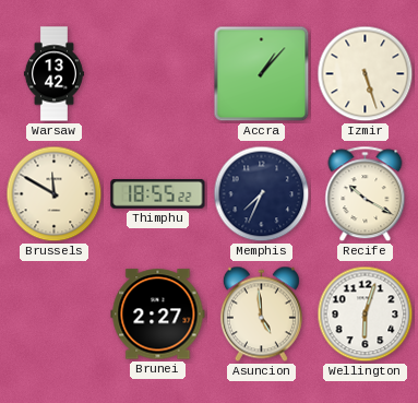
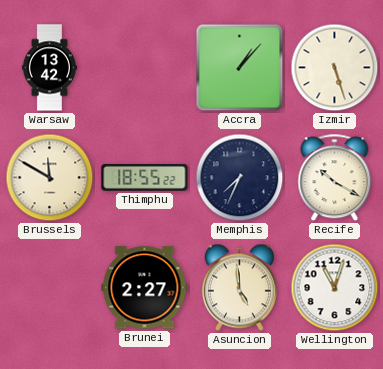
Wellington: 6:03 -> 11:03
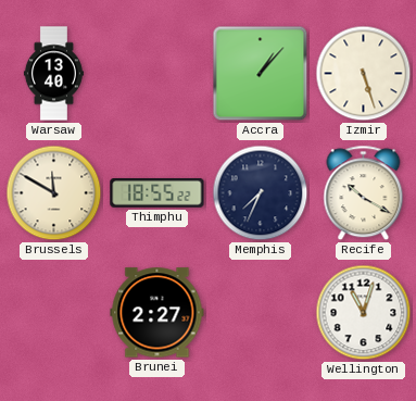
Warsaw: 13:42 -> 13:40
Asuncion: 4:59 -> none
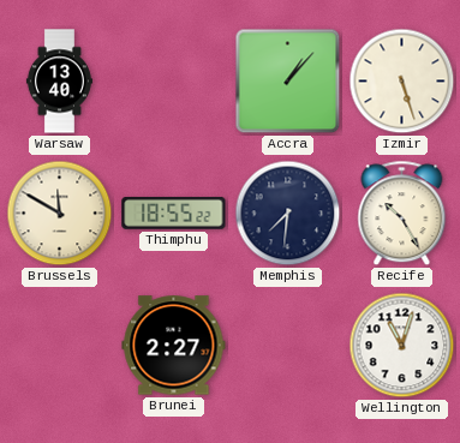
Memphis: 7:34 -> 7:31
Recife: 10:20 -> 10:25
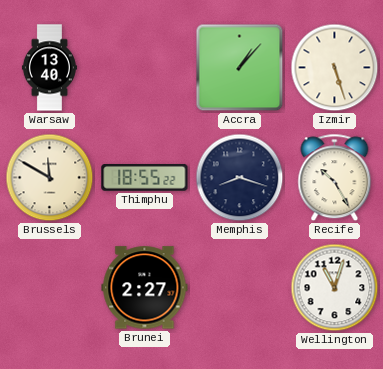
Memphis: 7:31 -> 8:18
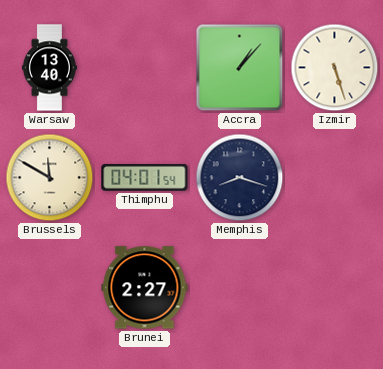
Thimphu: 18:55 -> 04:01
Recife: 10:25 -> none
Wellington: 11:03 -> none
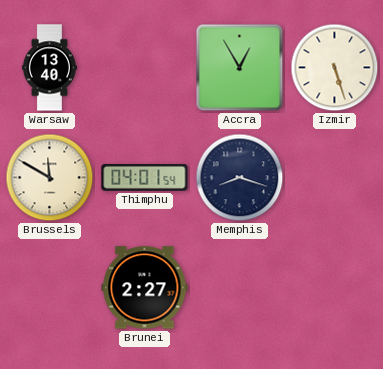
Accra: 1:07 -> 12:55
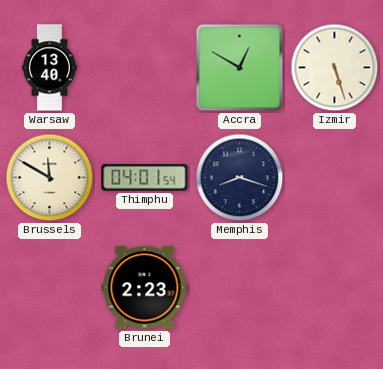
Accra: 12:55 -> 12:50
Brunei: 2:27 -> 2:23
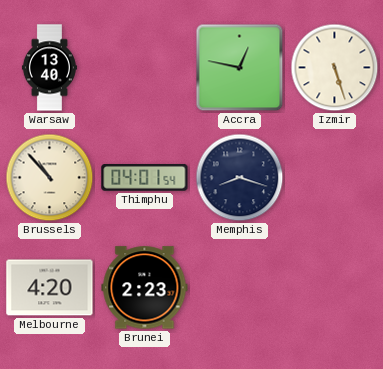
Accra: 12:50 -> 12:47
Brussels: 11:50 -> 10:53
Melbourne: none -> 4:20
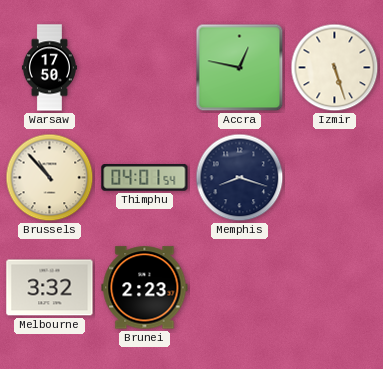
Warsaw: 13:40 -> 17:50
Melbourne: 4:20 -> 3:32
